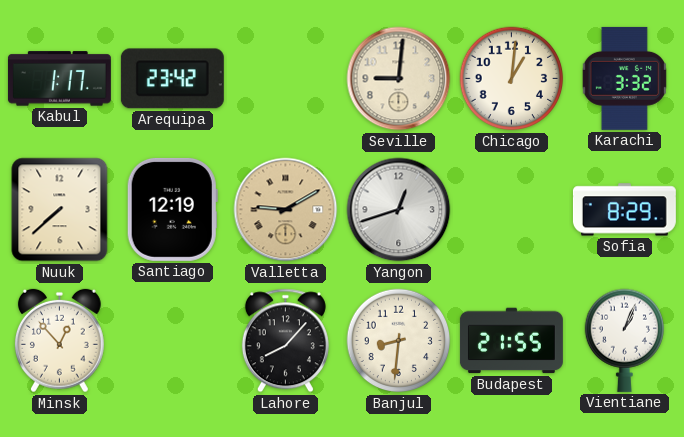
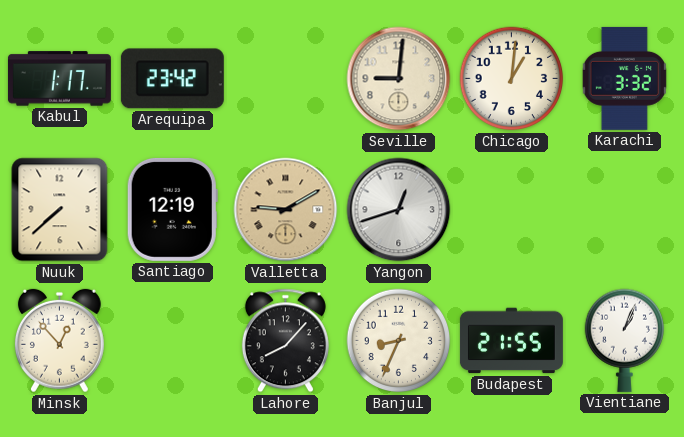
Sofia: 8:29 -> none
Banjul: 8:31 -> 8:34
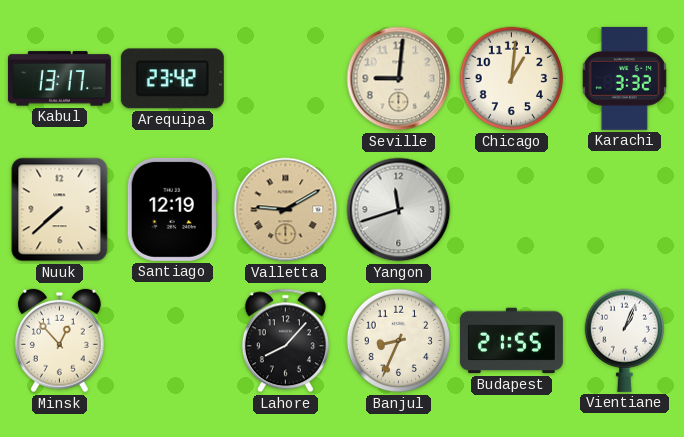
Kabul: 1:17 -> 13:17
Yangon: 12:42 -> 11:42
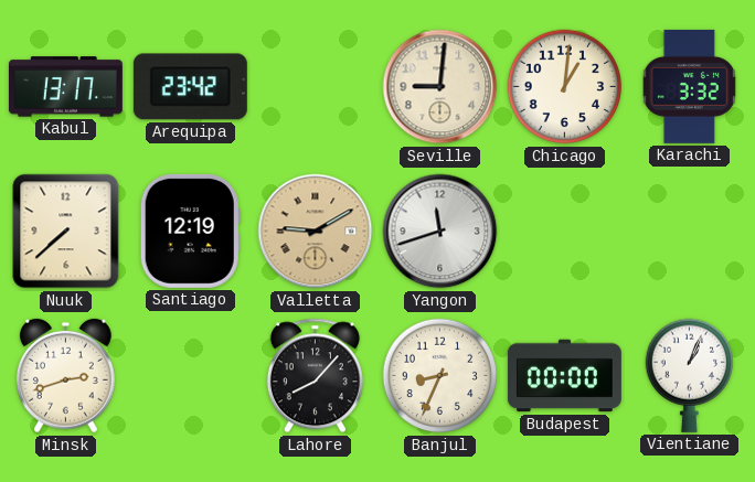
Minsk: 12:53 -> 2:42
Budapest: 21:55 -> 00:00
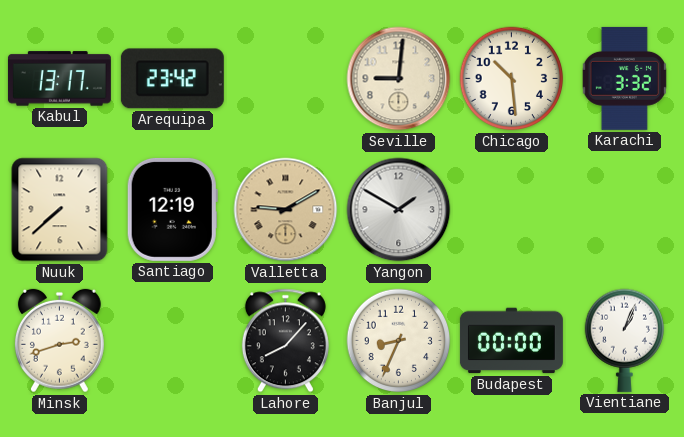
Chicago: 1:01 -> 10:29
Yangon: 11:42 -> 1:50
